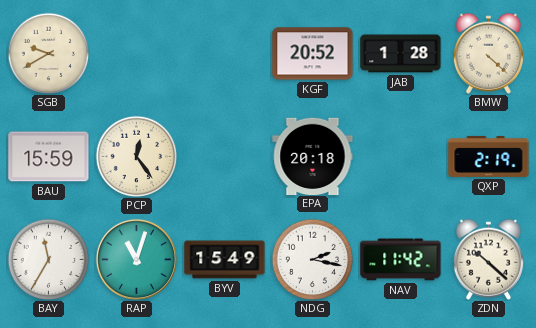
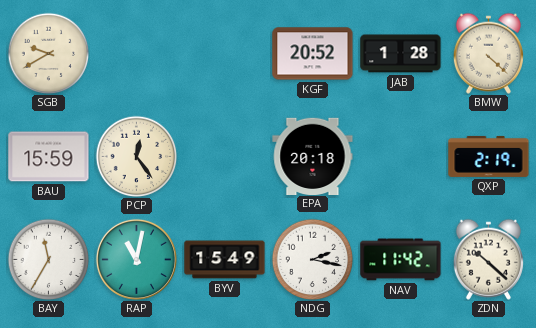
RAP: 11:03 -> 11:02
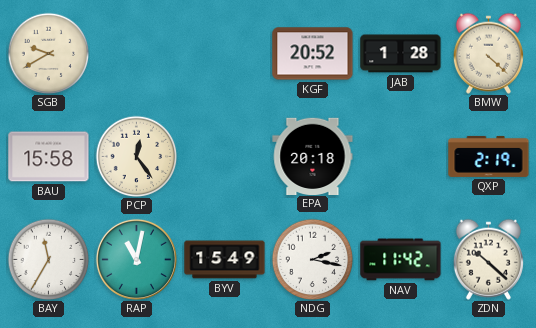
BAU: 15:59 -> 15:58
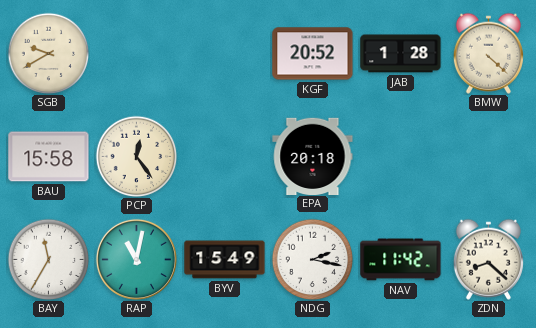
QXP: 2:19 -> none
ZDN: 10:22 -> 8:22
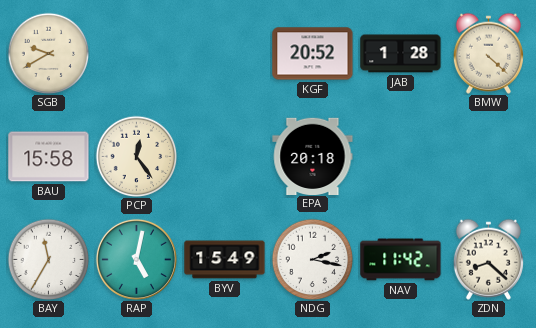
RAP: 11:02 -> 5:02
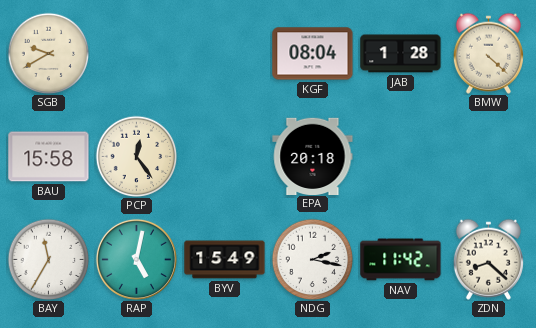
KGF: 20:52 -> 08:04
